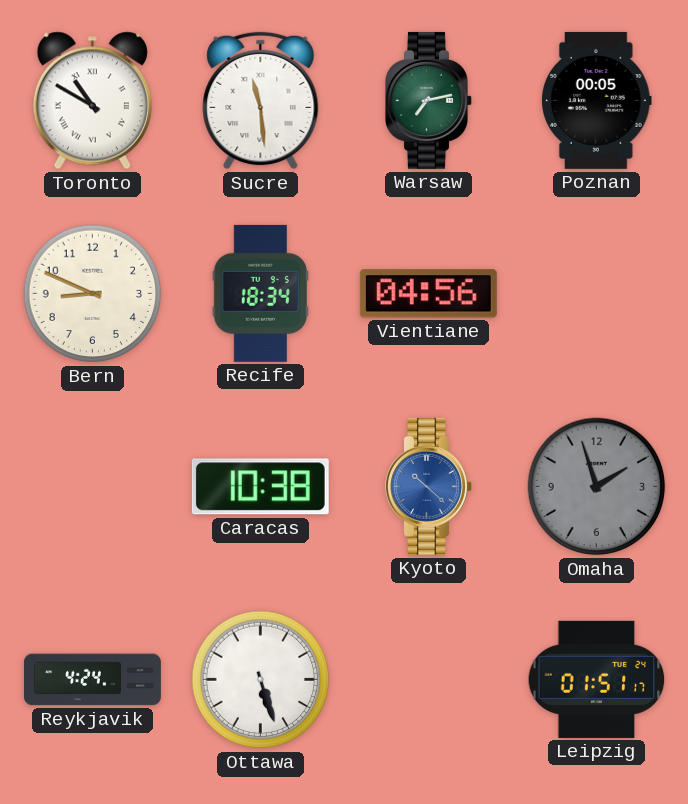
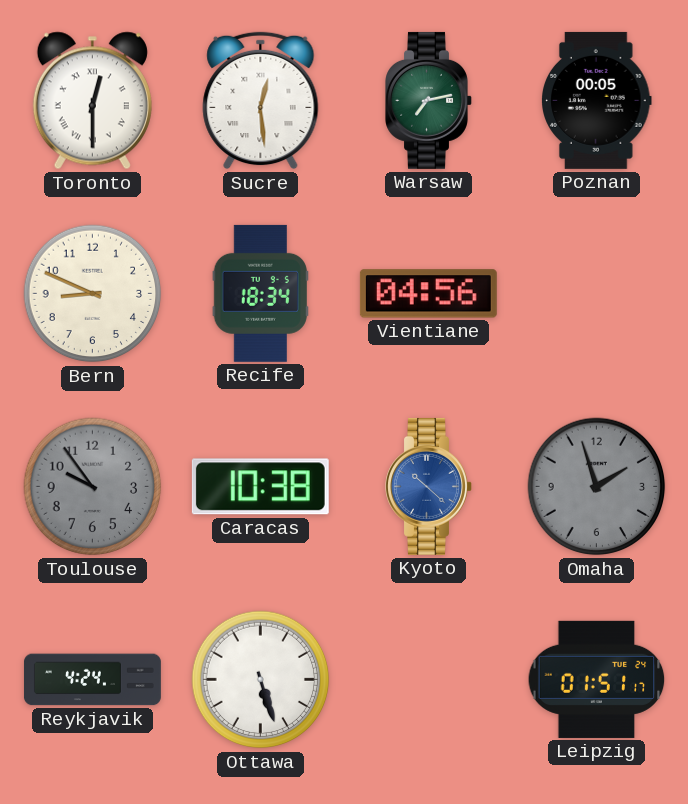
Toronto: 10:50 -> 12:30
Sucre: 11:29 -> 12:29
Toulouse: none -> 9:54
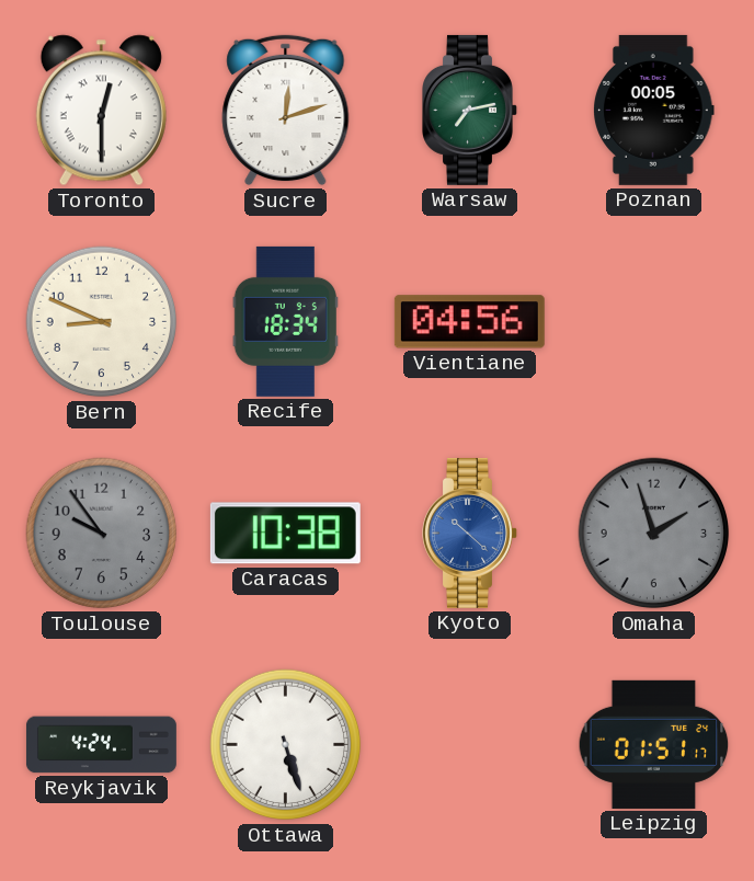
Sucre: 12:29 -> 12:12
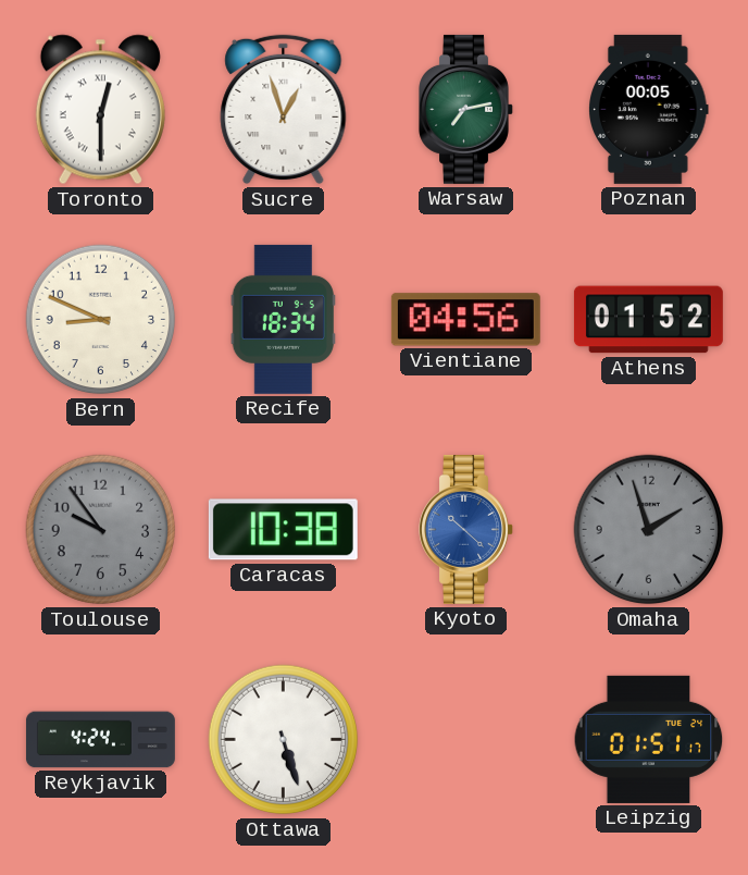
Sucre: 12:12 -> 12:57
Athens: none -> 01:52
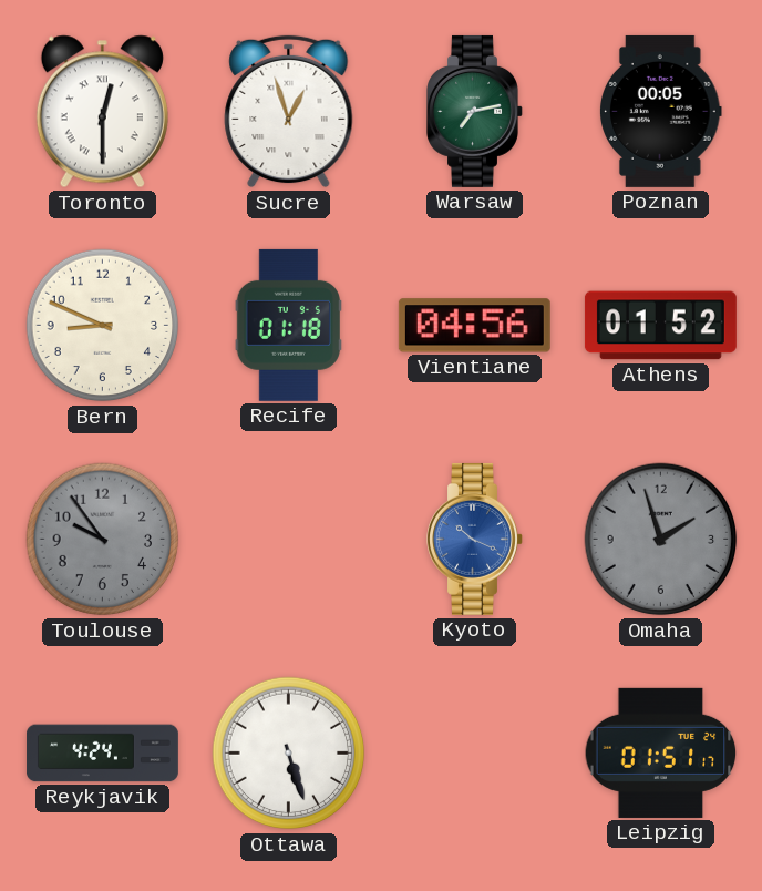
Recife: 18:34 -> 01:18
Caracas: 10:38 -> none
Kyoto: 10:22 -> 10:19
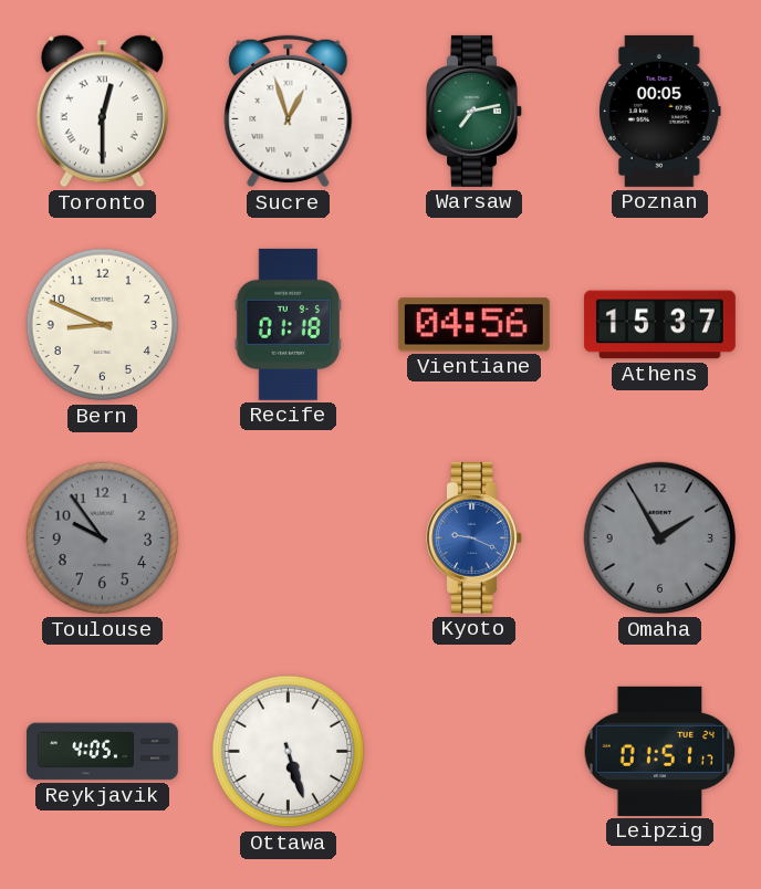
Athens: 01:52 -> 15:37
Kyoto: 10:19 -> 9:19
Omaha: 1:57 -> 1:55
Reykjavik: 4:24 -> 4:05
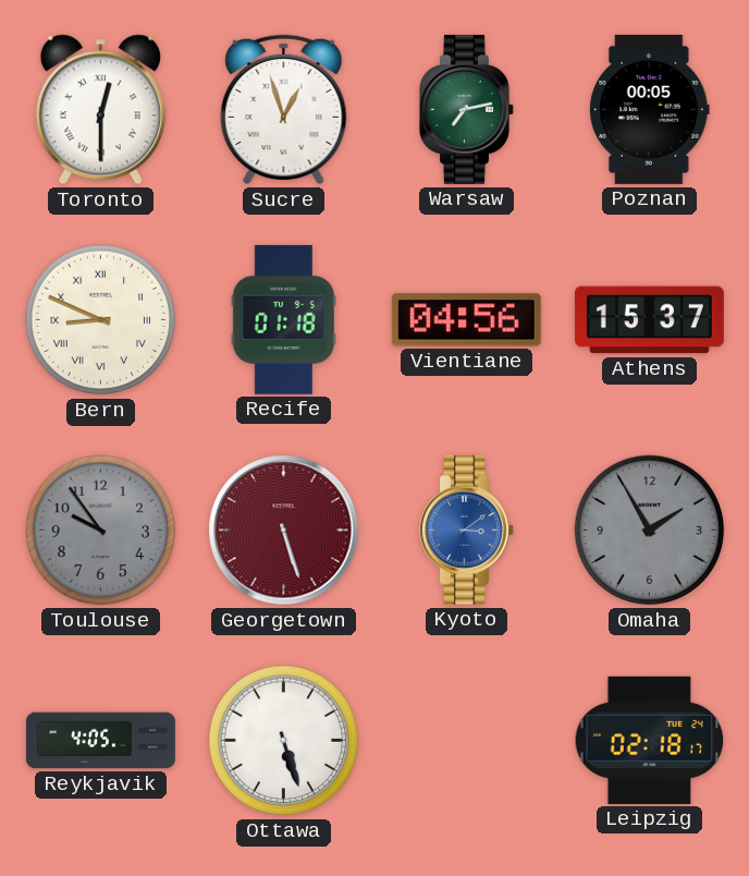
Bern numerals: Arabic -> Roman
Georgetown: none -> 5:27
Kyoto: 9:19 -> 3:09
Leipzig: 01:51 -> 02:18
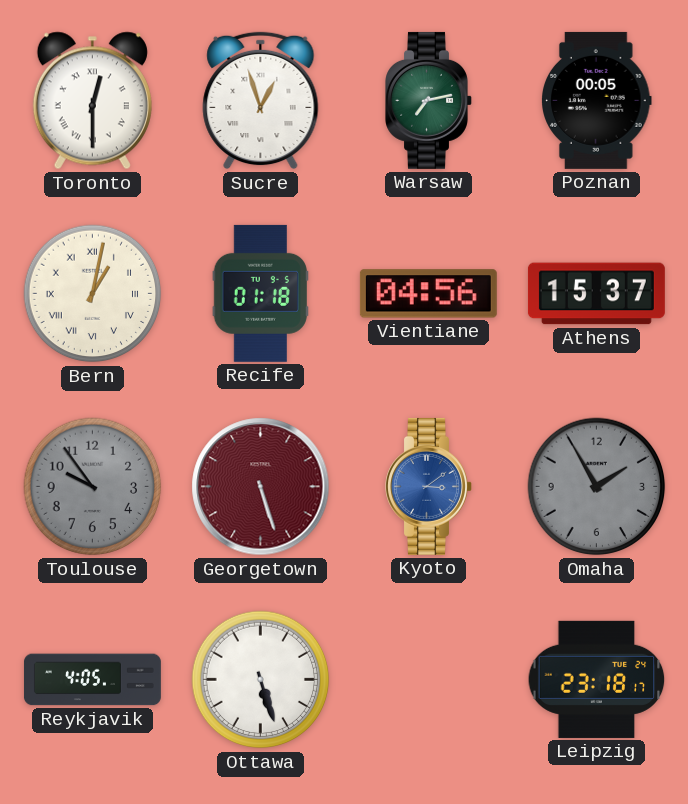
Bern: 8:49 -> 1:02
Leipzig: 02:18 -> 23:18
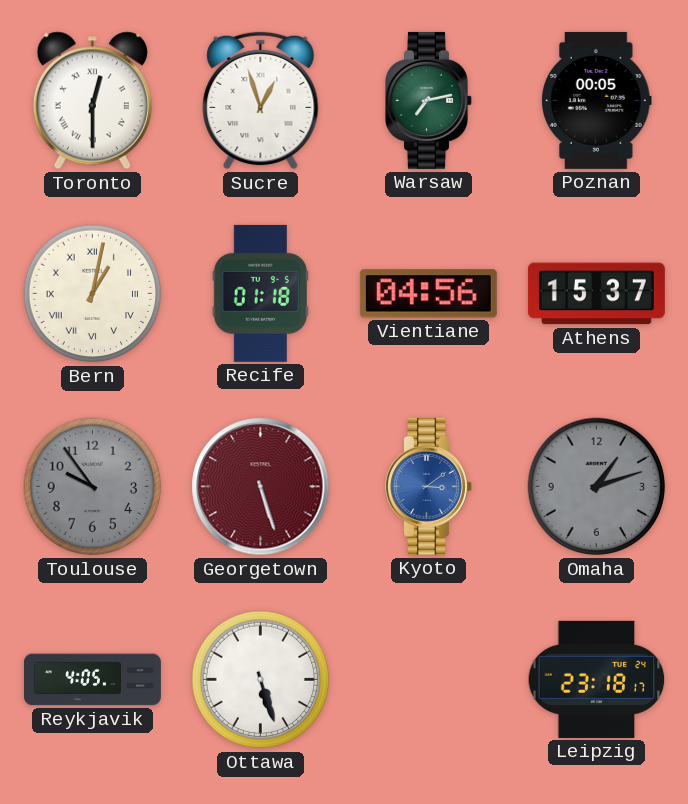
Omaha: 1:55 -> 1:12
